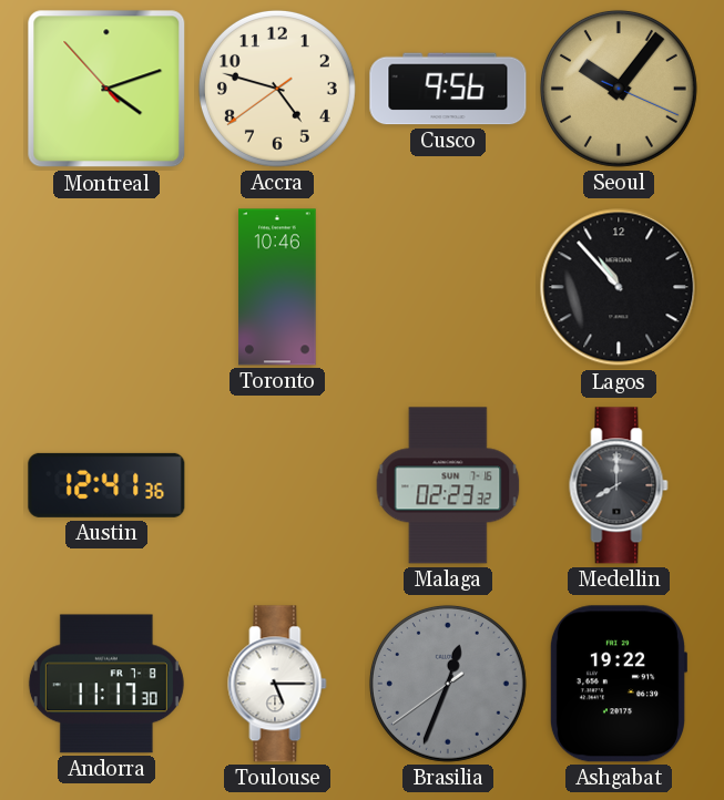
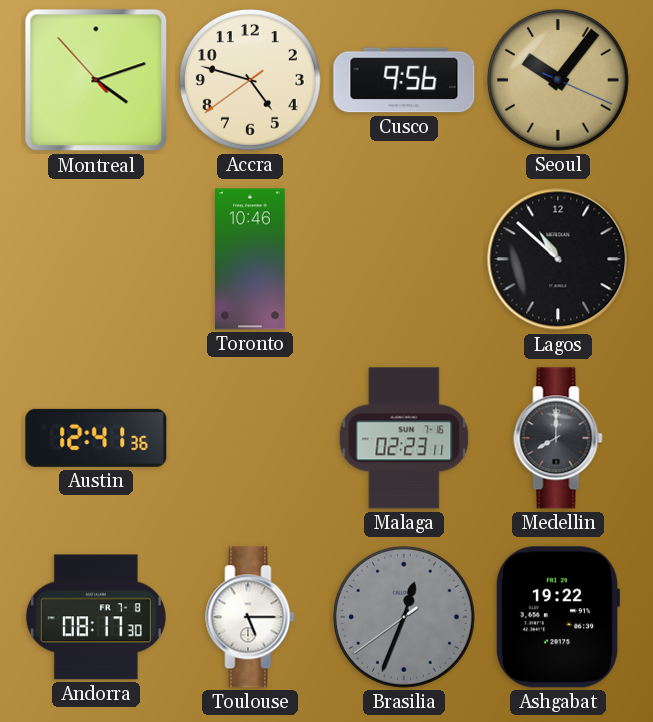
Lagos: 10:53 -> 10:52
Malaga: 02:23:32 -> 02:23:11
Andorra: 11:17 -> 08:17
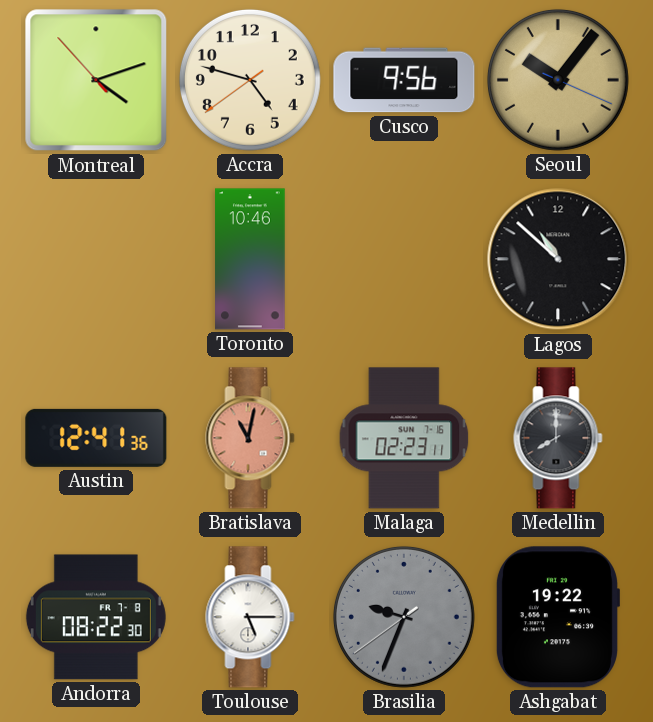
Bratislava: none -> 11:02
Andorra: 08:17 -> 08:22
Brasilia: 12:33 -> 9:33
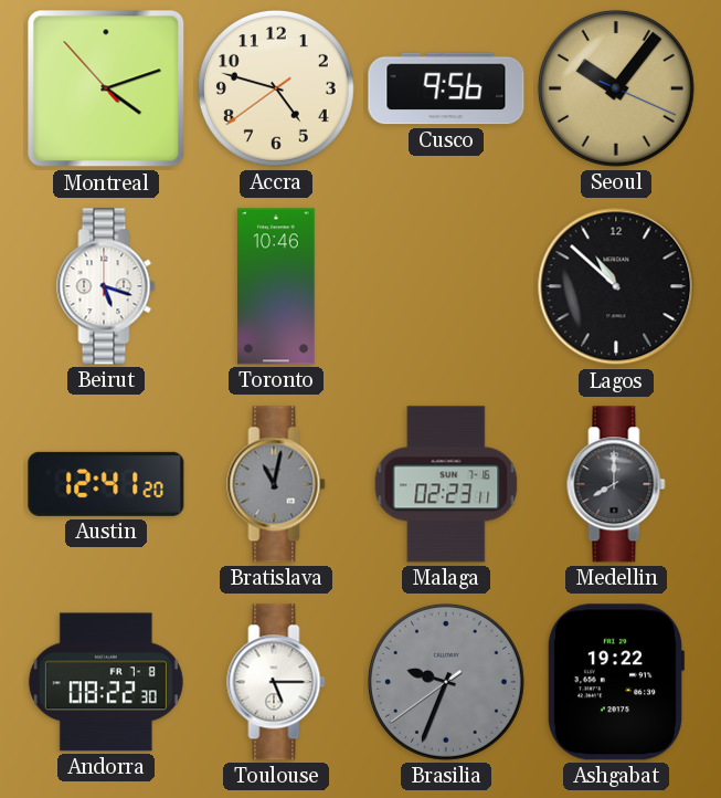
Beirut: none -> 5:18
Austin: 12:41:36 -> 12:41:20
Bratislava dial: salmon -> grey
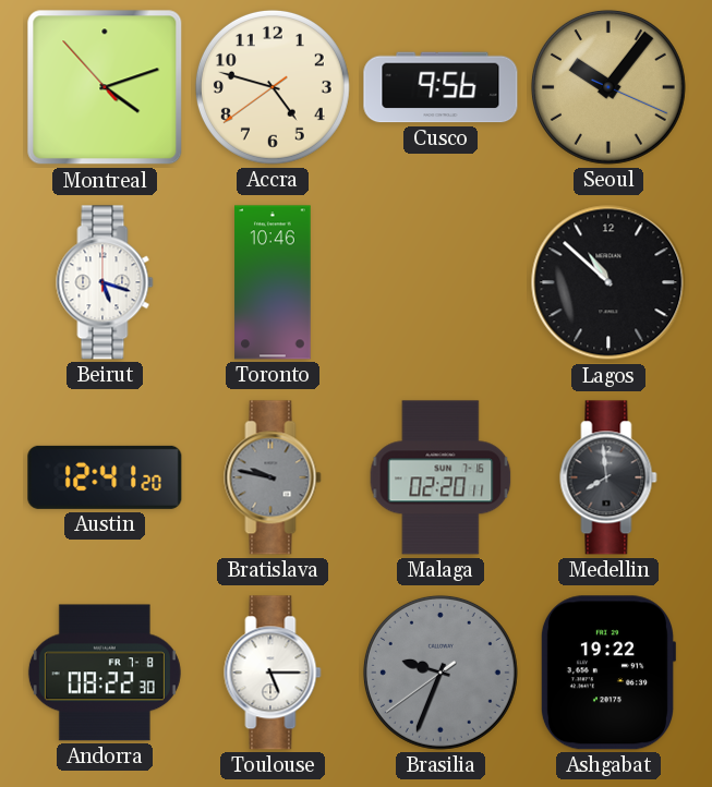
Bratislava: 11:02 -> 9:47
Malaga: 02:23 -> 02:20
Medellin: 8:00 -> 7:59
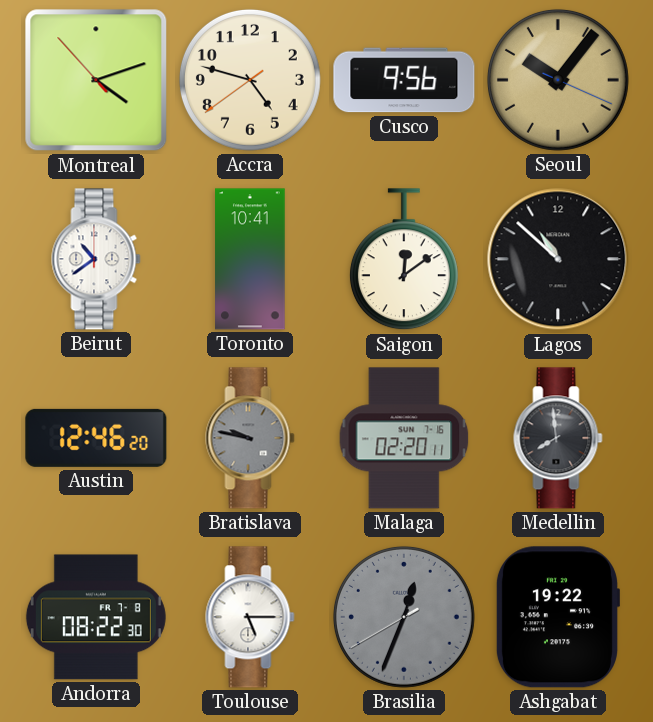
Beirut: 5:18 -> 10:39
Toronto: 10:46 -> 10:41
Saigon: none -> 12:09
Austin: 12:41 -> 12:46
Brasilia: 9:33 -> 12:33
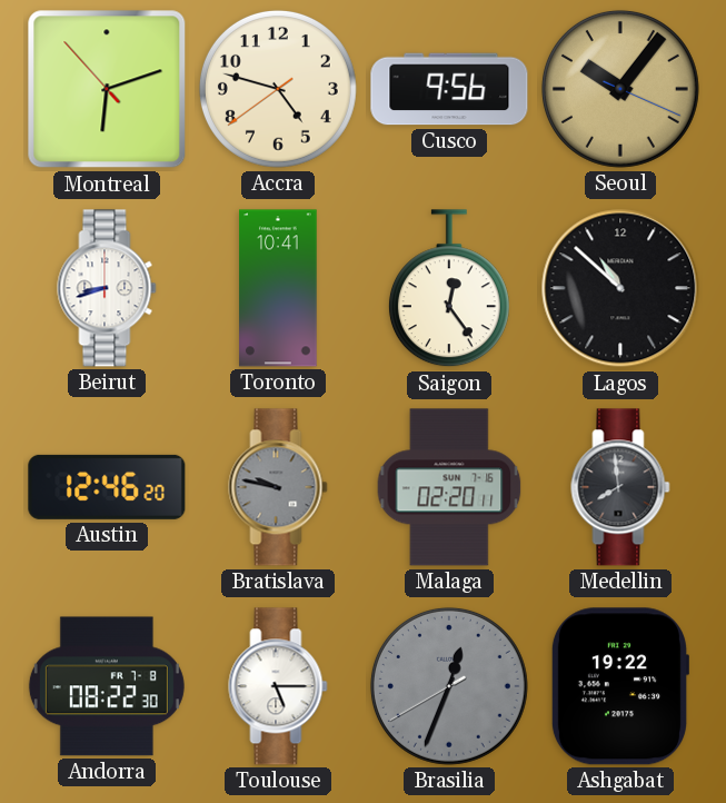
Montreal: 4:11 -> 6:11
Beirut: 10:39 -> 8:42
Saigon: 12:09 -> 12:24
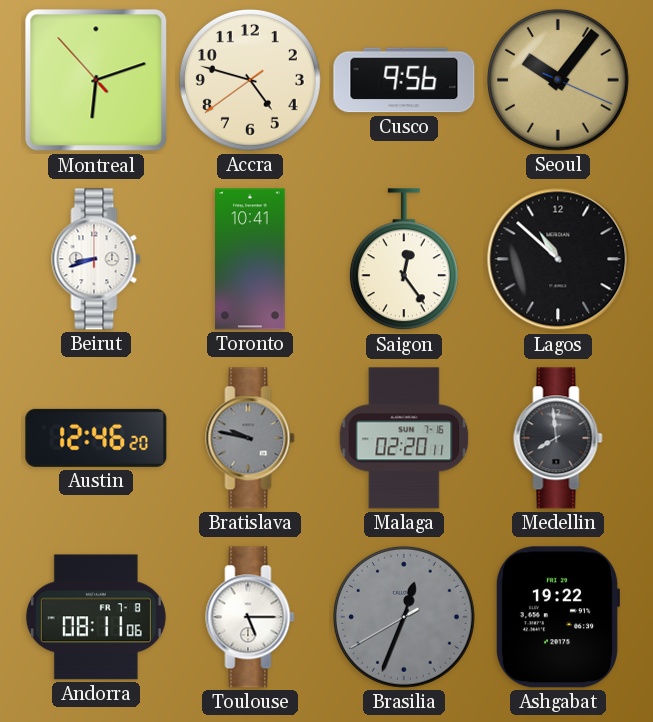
Andorra: 08:22 -> 08:11
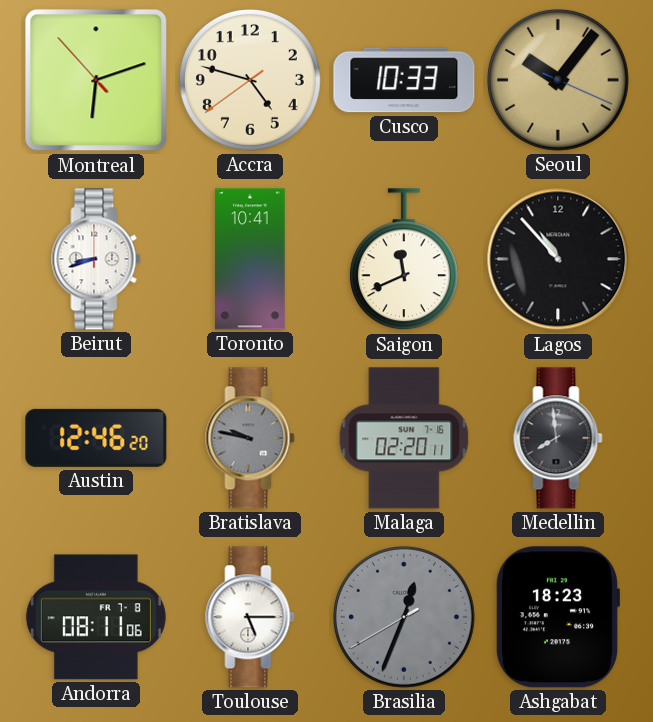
Cusco: 9:56 -> 10:33
Saigon: 12:24 -> 11:41
Lagos: 10:52 -> 10:53
Ashgabat: 19:22 -> 18:23
